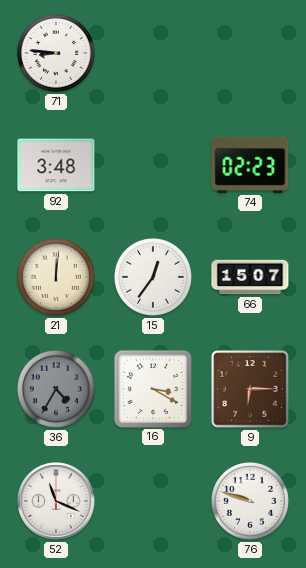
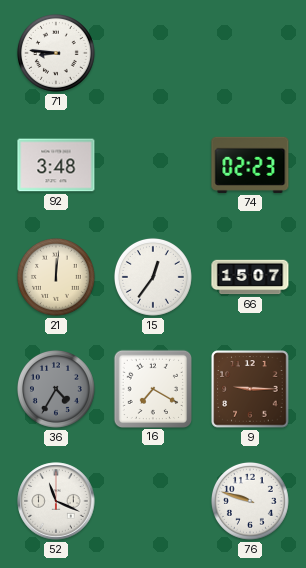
16: 3:20 -> 7:20
9: 6:15 -> 9:15
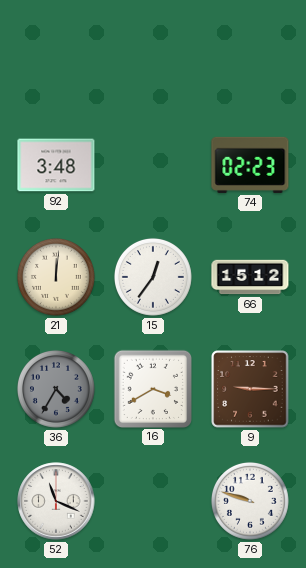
71: 8:46 -> none
66: 15:07 -> 15:12
16: 7:20 -> 3:40
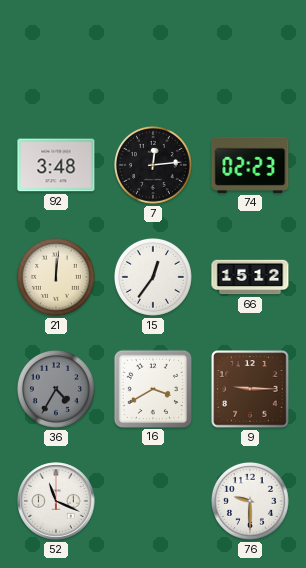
7: none -> 12:14
76: 9:48 -> 9:30
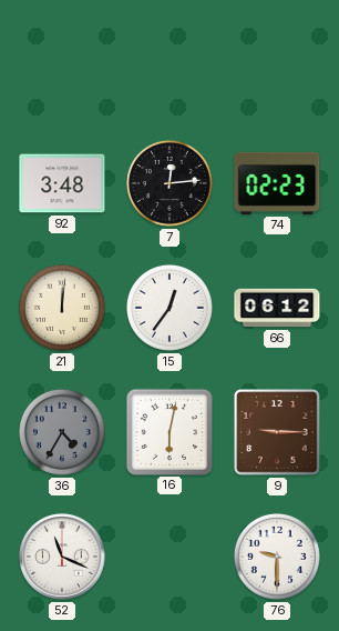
66: 15:12 -> 06:12
16: 3:40 -> 6:02
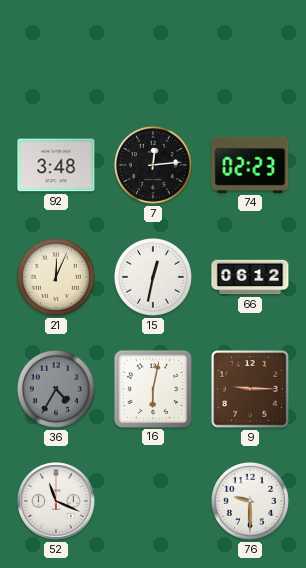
21: 12:01 -> 12:04
15: 12:36 -> 12:32
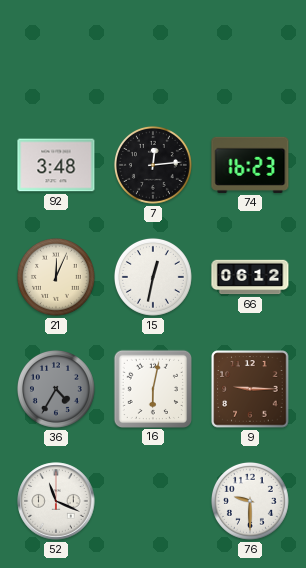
74: 02:23 -> 16:23
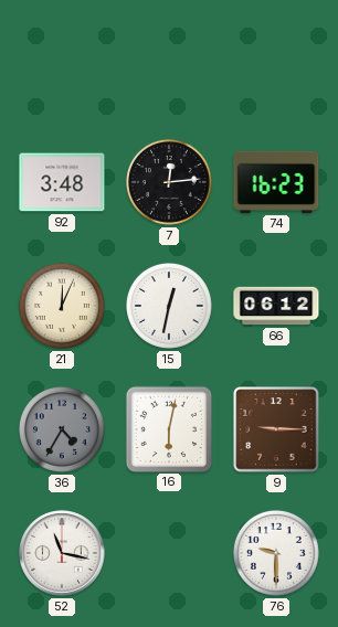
52: 11:19 -> 11:17
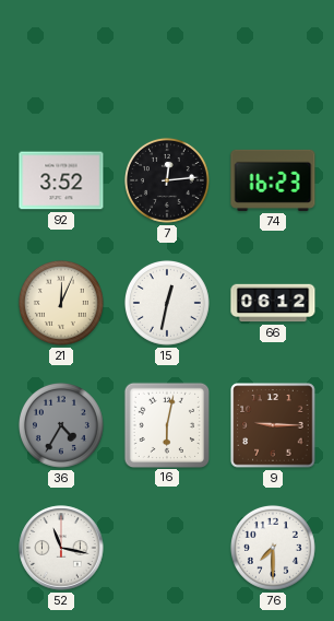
92: 3:48 -> 3:52
76: 9:30 -> 7:30
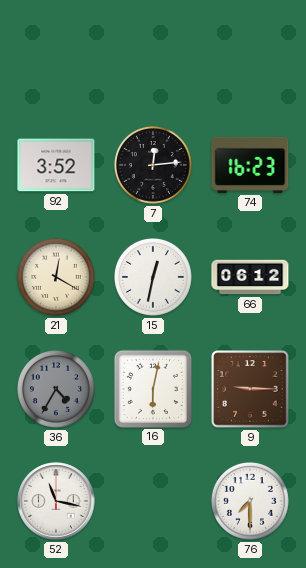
21: 12:04 -> 12:20
